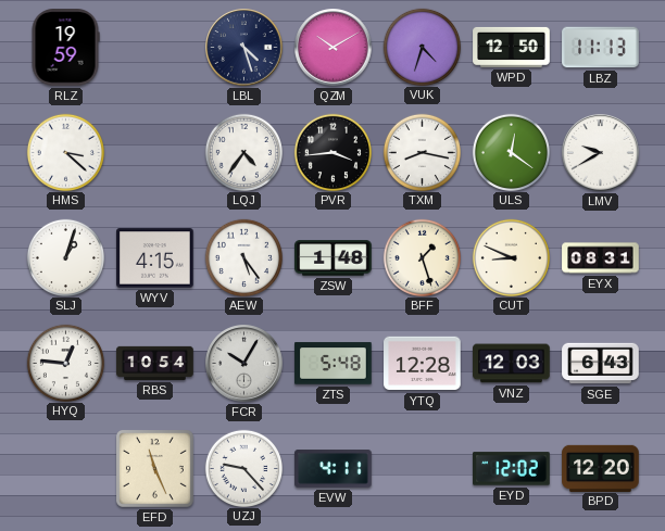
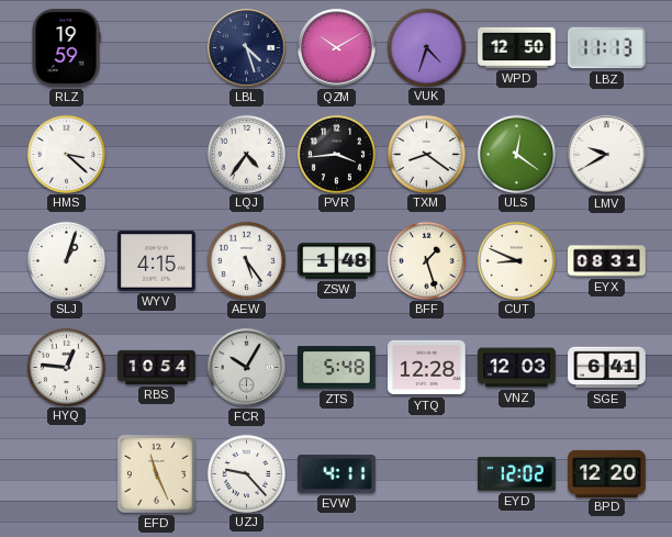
TXM: 8:17 -> 8:21
SGE: 6:43 -> 6:41
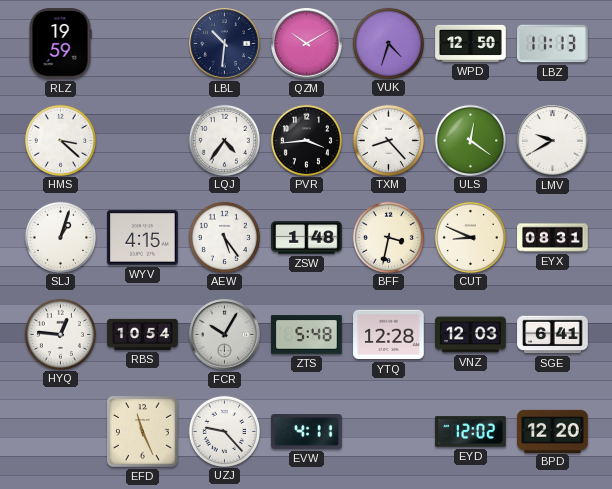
LBL: 4:27 -> 10:31
TXM: 8:21 -> 8:23
BFF: 1:27 -> 3:32
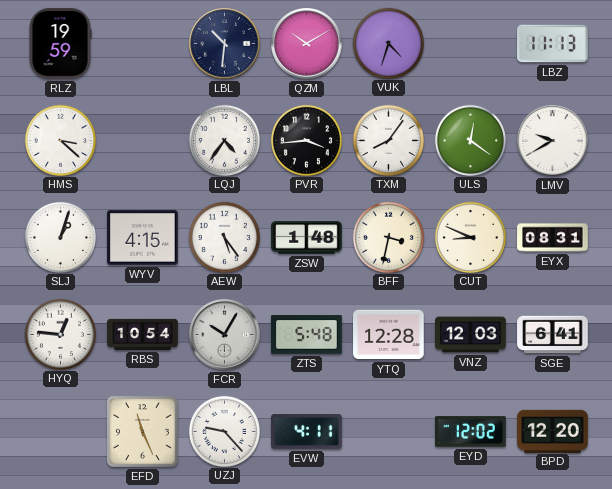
WPD: 12:50 -> none
TXM: 8:23 -> 8:06
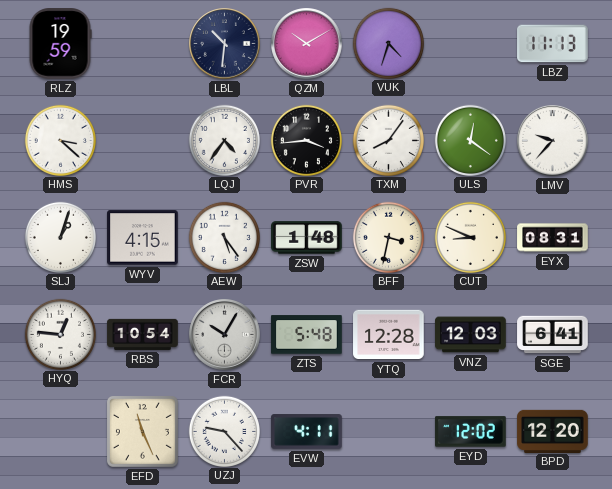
LMV: 9:40 -> 9:37
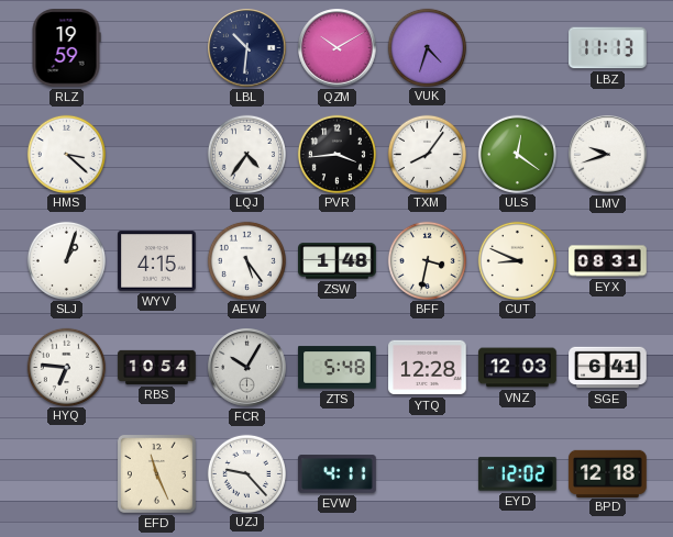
LMV: 9:37 -> 9:42
HYQ: 12:46 -> 6:46
BPD: 12:20 -> 12:18
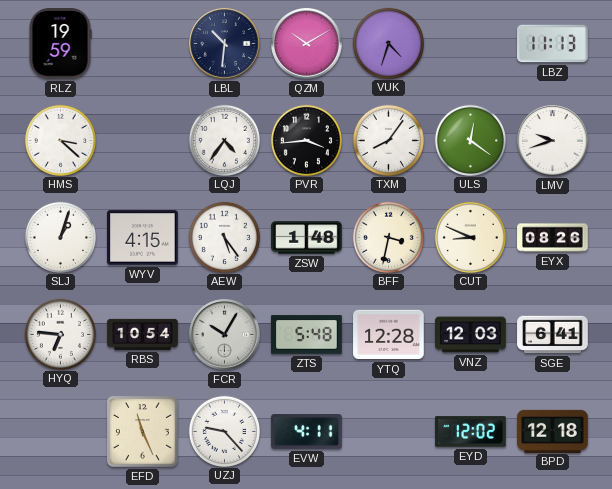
EYX: 08:31 -> 08:26
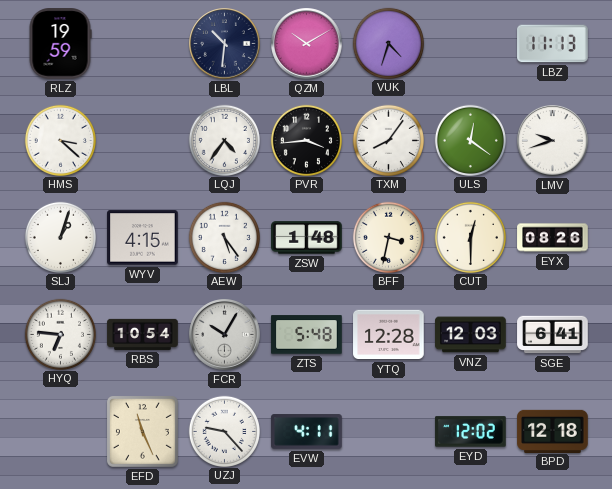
CUT: 8:49 -> 12:30
